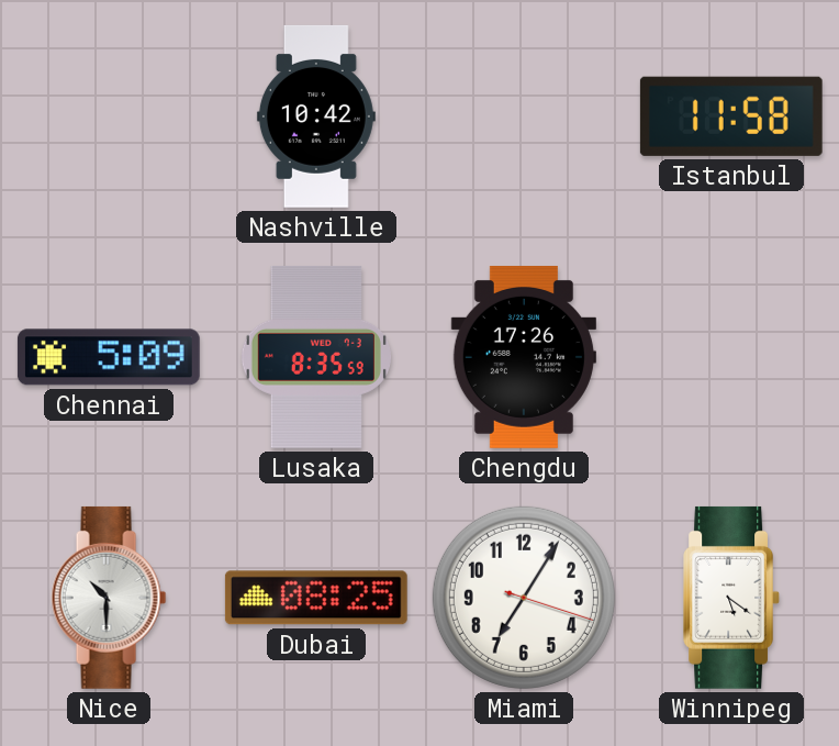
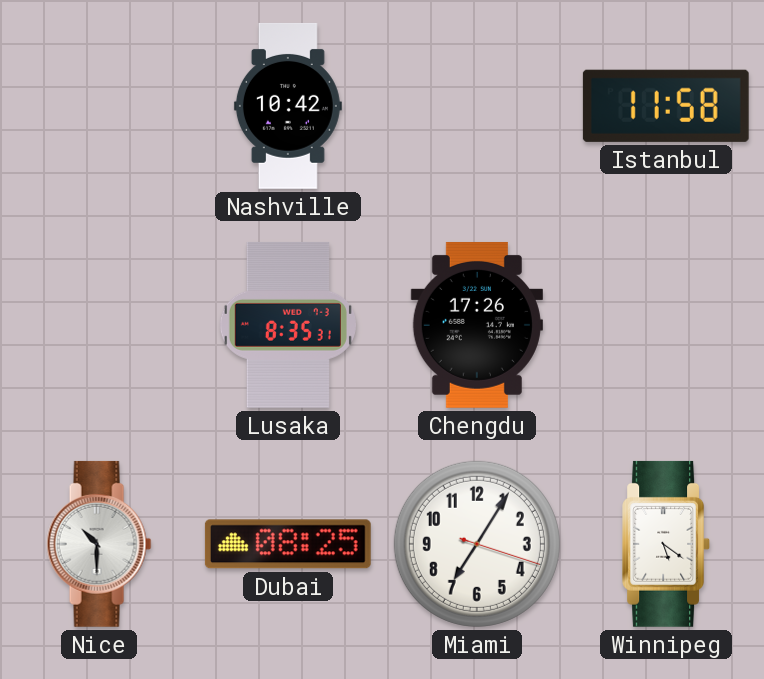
Chennai: 5:09 -> none
Lusaka: 8:35:59 -> 8:35:31
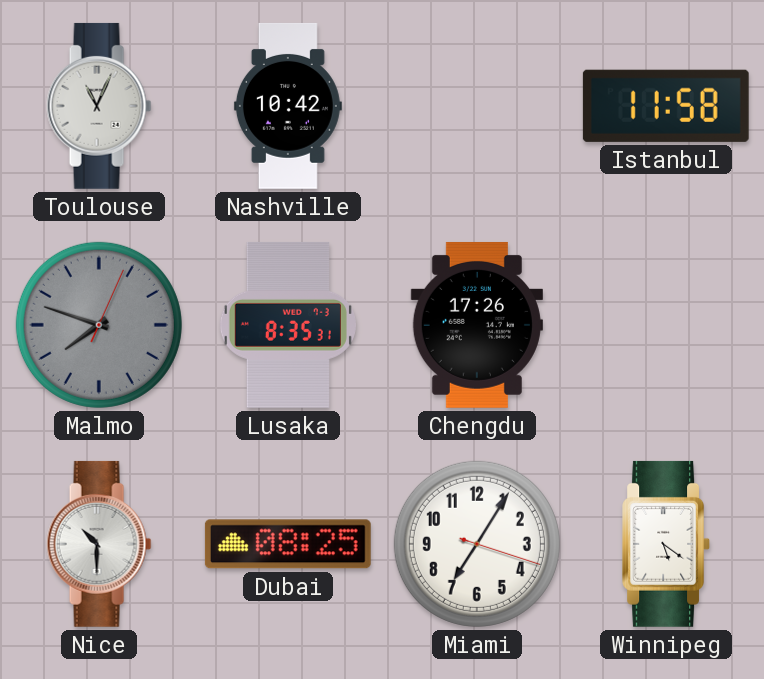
Toulouse: none -> 11:04
Malmo: none -> 7:48
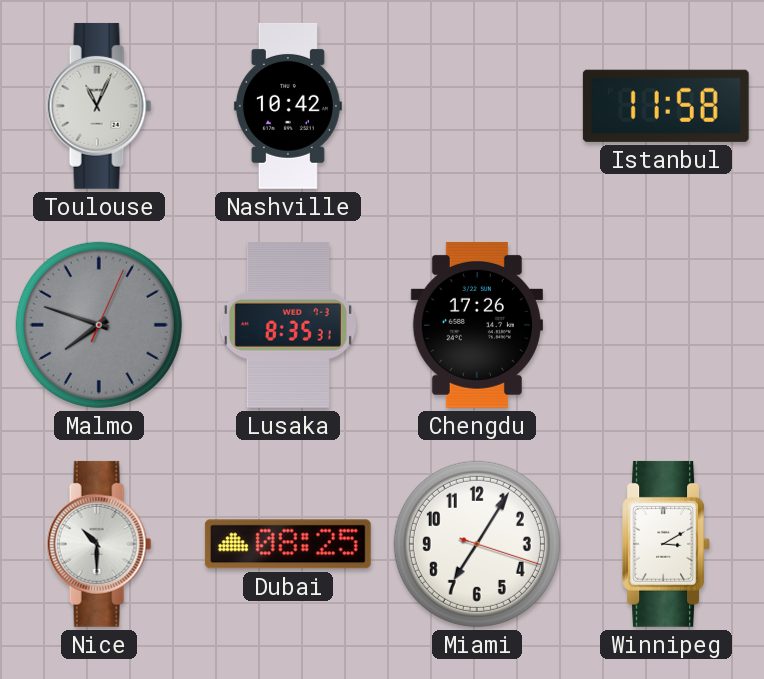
Winnipeg: 5:21 -> 3:10
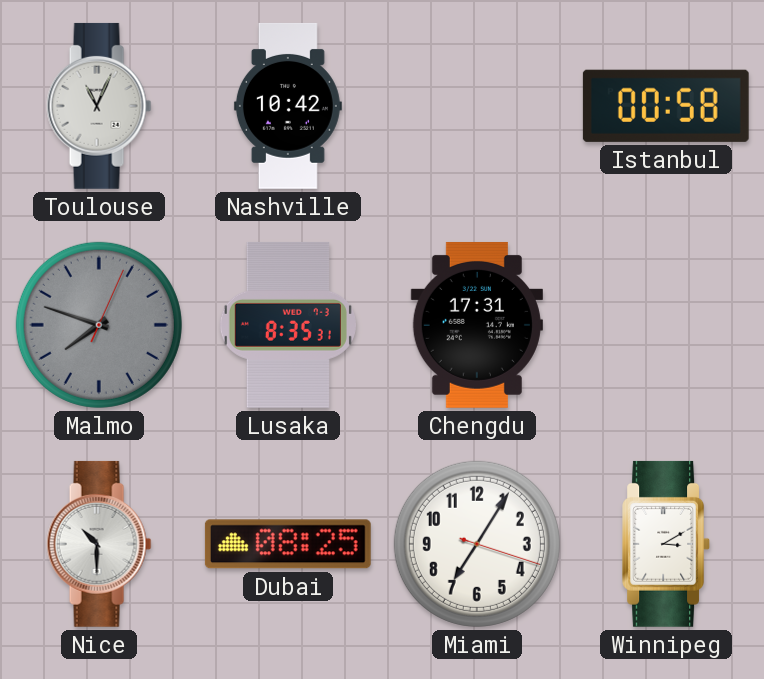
Istanbul: 11:58 -> 00:58
Chengdu: 17:26 -> 17:31
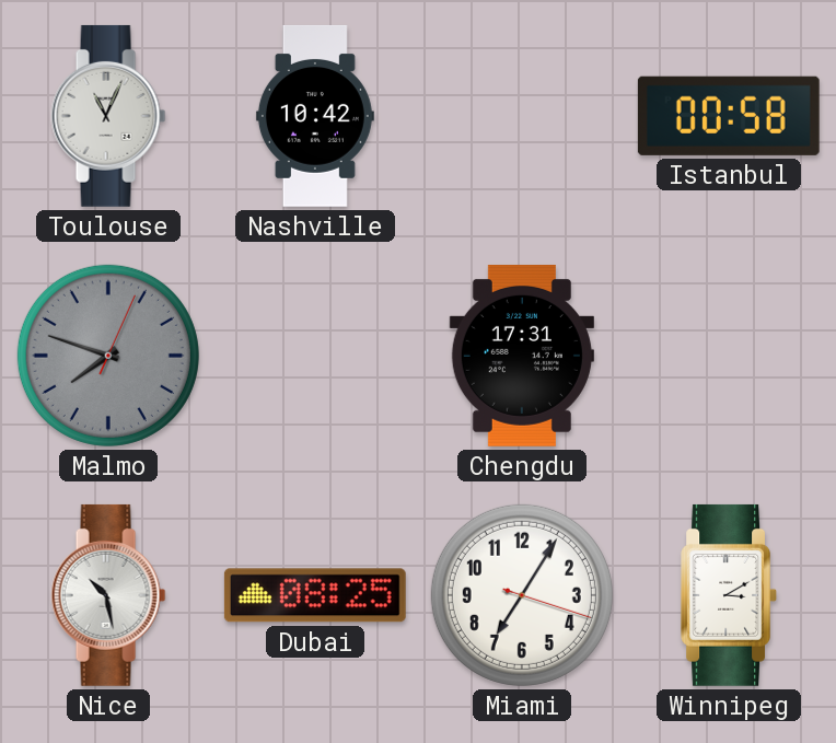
Lusaka: 8:35 -> none
Nice: 10:30 -> 10:28
